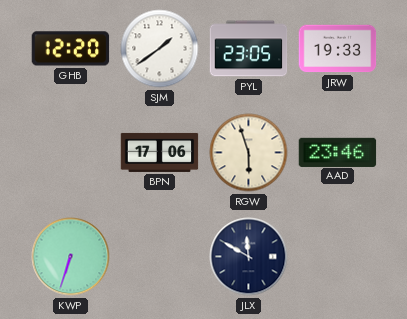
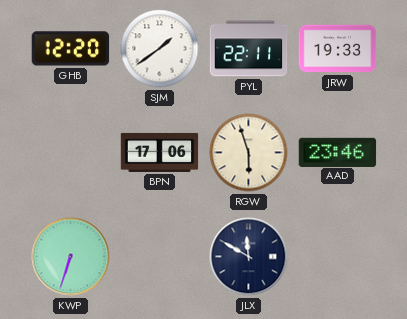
PYL: 23:05 -> 22:11
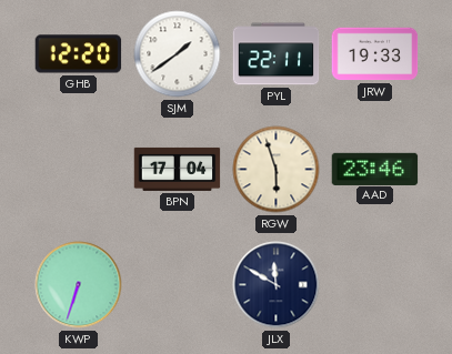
BPN: 17:06 -> 17:04
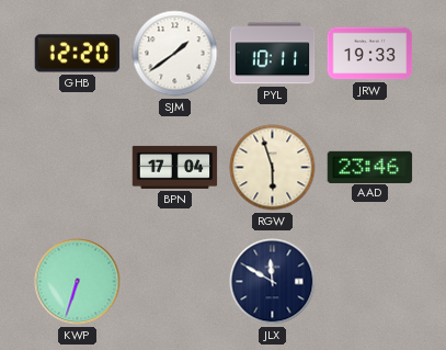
PYL: 22:11 -> 10:11
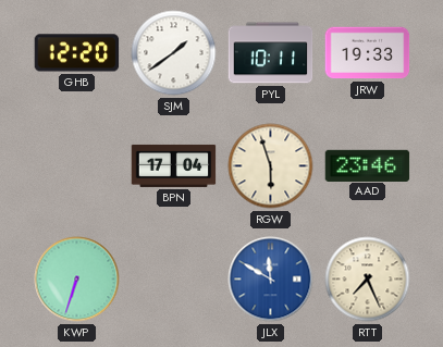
JLX dial: navy -> blue
RTT: none -> 7:26
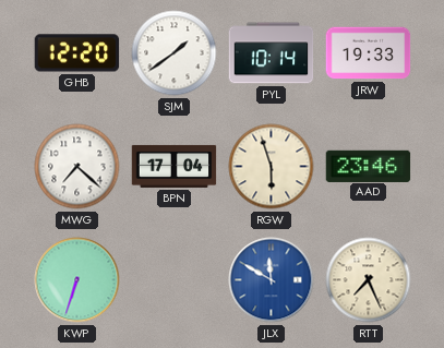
PYL: 10:11 -> 10:14
MWG: none -> 7:22
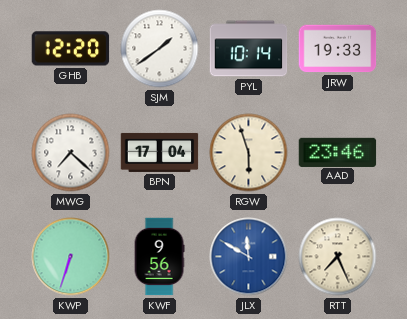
KWF: none -> 9:56
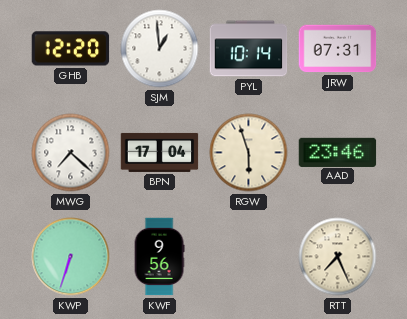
SJM: 1:39 -> 12:59
JRW: 19:33 -> 07:31
JLX: 11:50 -> none
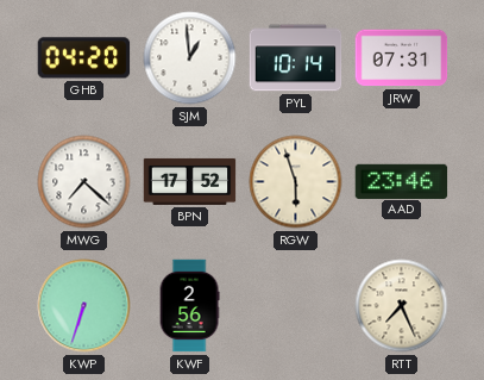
GHB: 12:20 -> 04:20
BPN: 17:04 -> 17:52
KWF: 9:56 -> 2:56
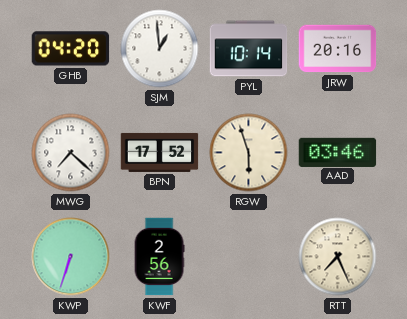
JRW: 07:31 -> 20:16
AAD: 23:46 -> 03:46
